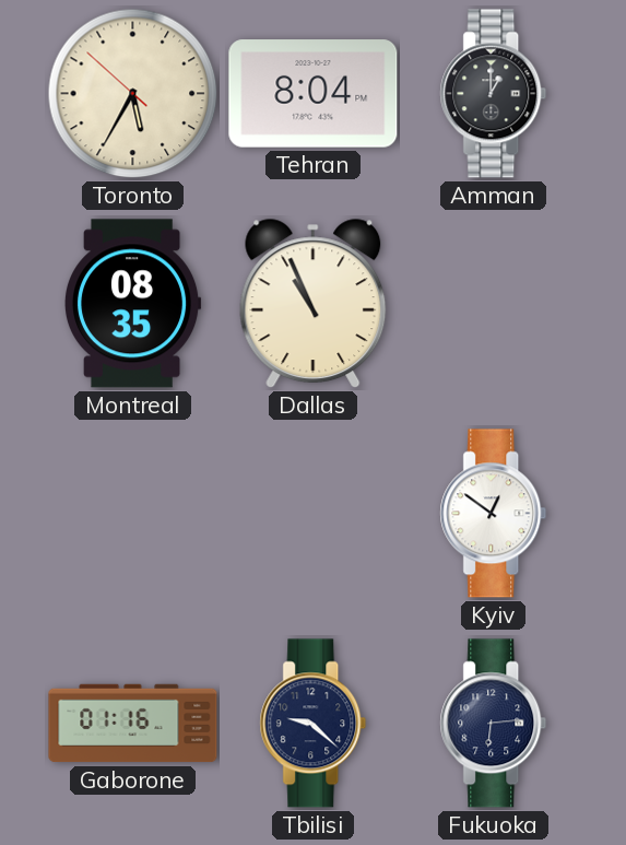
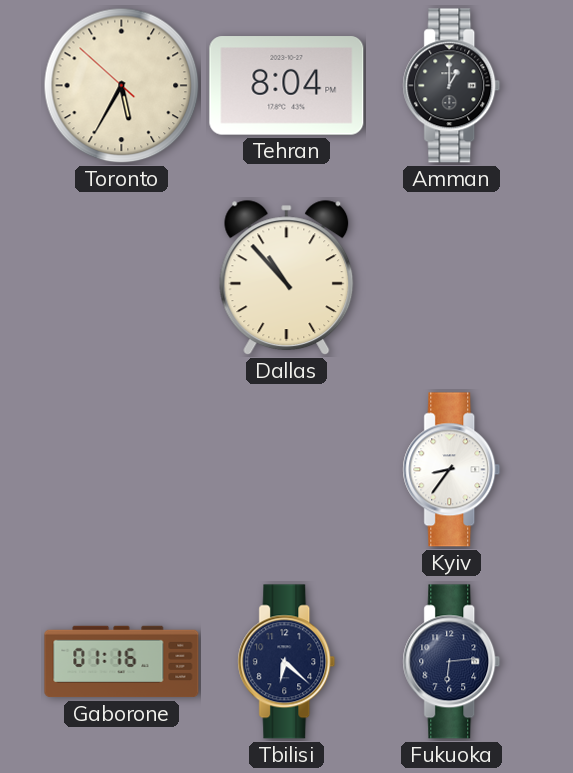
Montreal: 08:35 -> none
Dallas: 10:56 -> 10:53
Kyiv: 12:51 -> 8:36
Tbilisi: 9:22 -> 6:22
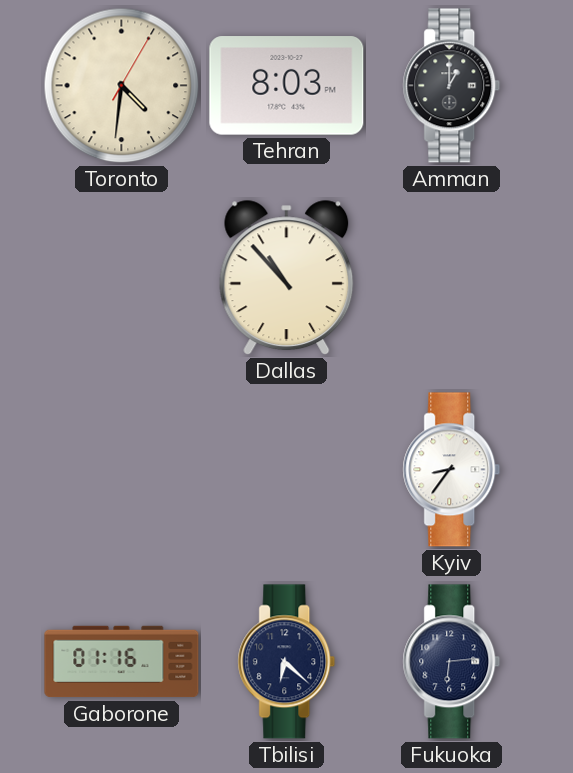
Toronto: 5:34 -> 4:31
Tehran: 8:04 -> 8:03
